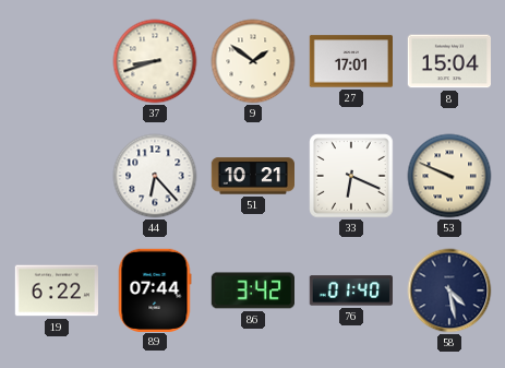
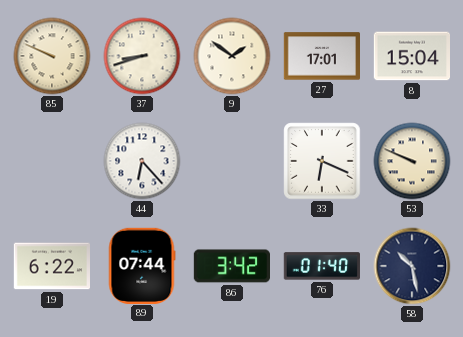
85: none -> 9:49
51: 10:21 -> none
58: 4:28 -> 10:28
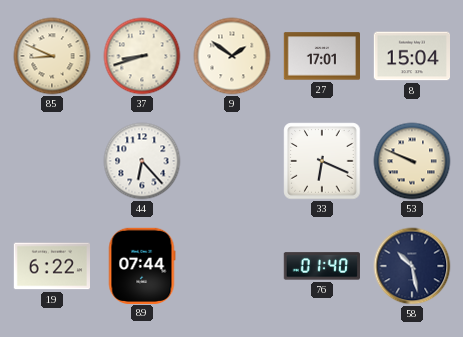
85: 9:49 -> 8:49
86: 3:42 -> none
